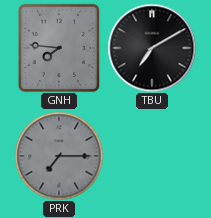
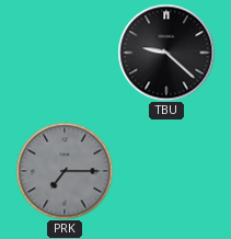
GNH: 7:46 -> none
TBU: 7:10 -> 9:22
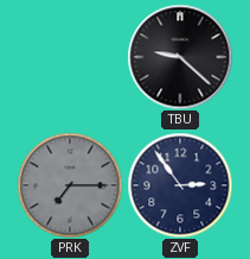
ZVF: none -> 2:54
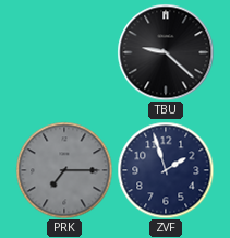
ZVF: 2:54 -> 1:57
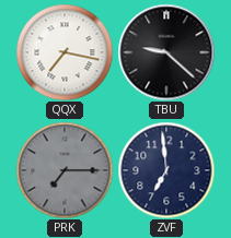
QQX: none -> 7:17
ZVF: 1:57 -> 6:59
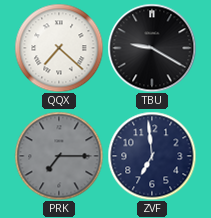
QQX: 7:17 -> 7:22
TBU: 9:22 -> 9:20
